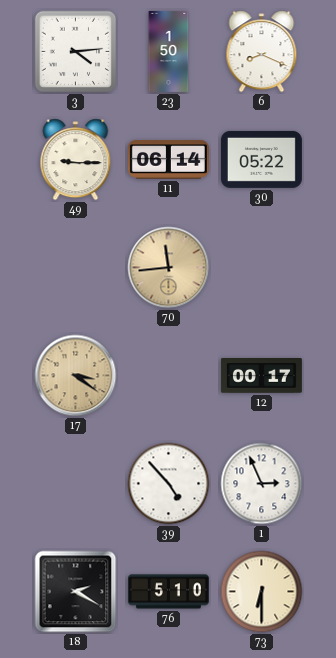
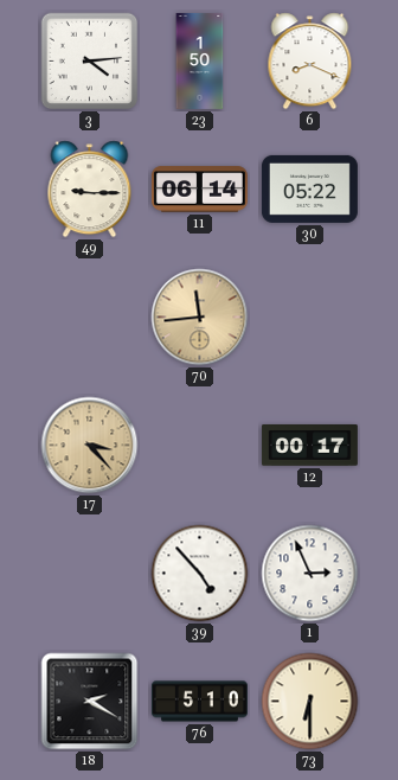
17: 3:21 -> 3:23
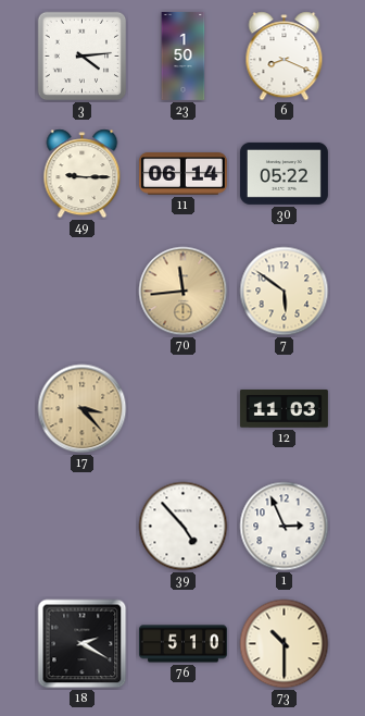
7: none -> 5:51
12: 00:17 -> 11:03
73: 6:30 -> 10:30
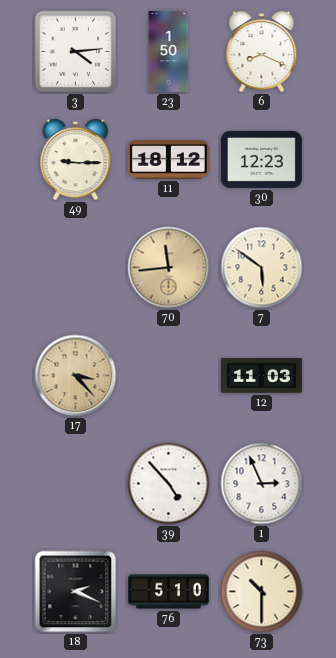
11: 06:14 -> 18:12
30: 05:22 -> 12:23
18: 2:20 -> 2:19
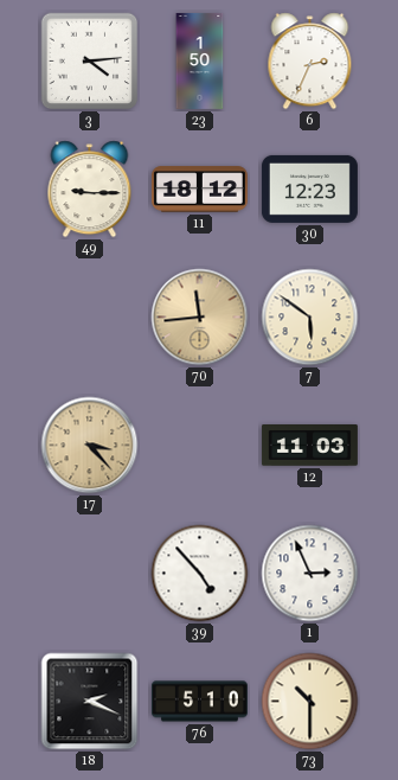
6: 8:19 -> 2:34
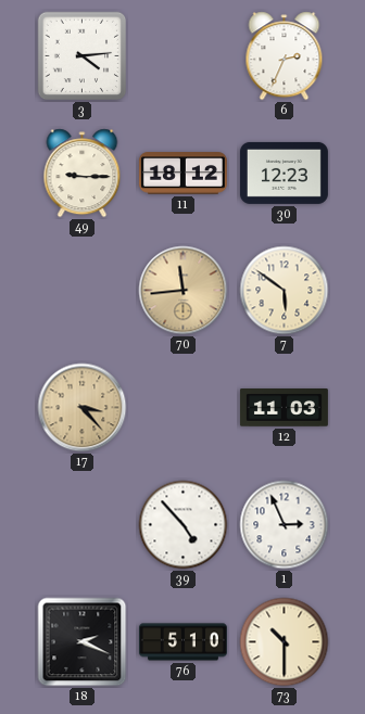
23: 1:50 -> none
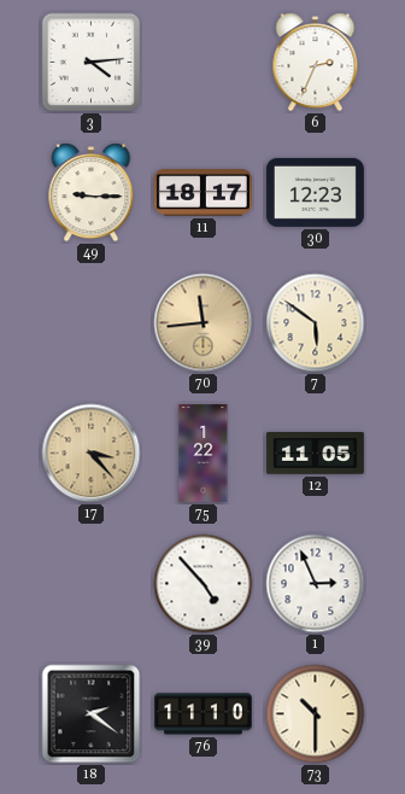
11: 18:12 -> 18:17
75: none -> 1:22
12: 11:03 -> 11:05
18: 2:19 -> 2:21
76: 5:10 -> 11:10
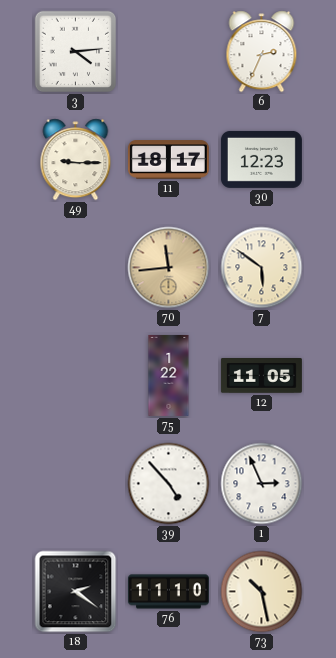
17: 3:23 -> none
73: 10:30 -> 10:28
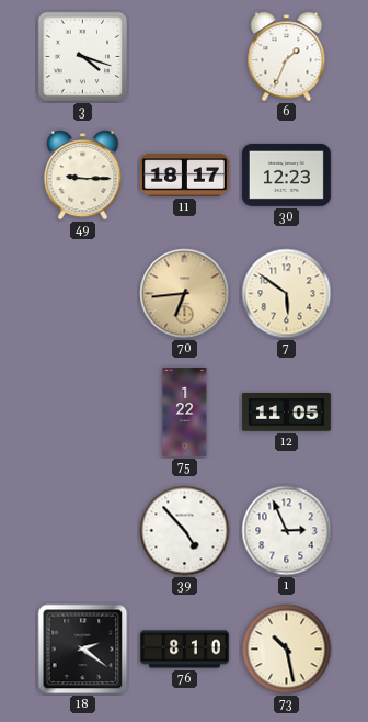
3: 4:14 -> 4:18
6: 2:34 -> 1:34
70: 11:44 -> 6:44
76: 11:10 -> 8:10
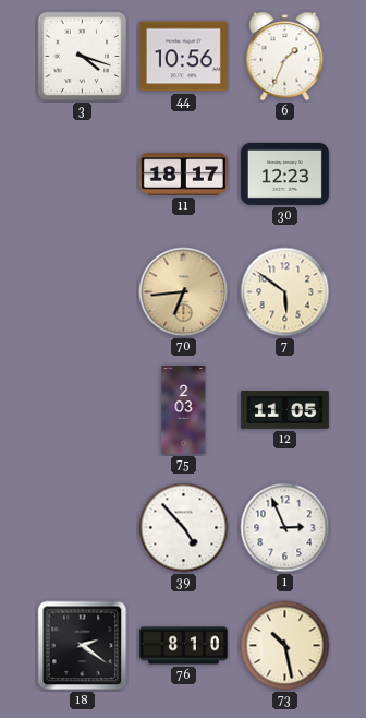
44: none -> 10:56
49: 9:15 -> none
75: 1:22 -> 2:03
